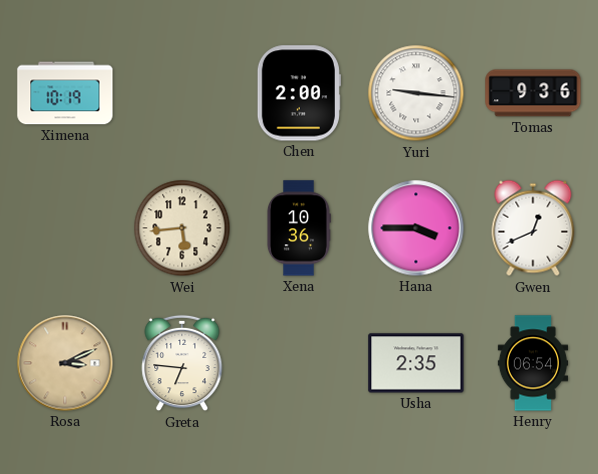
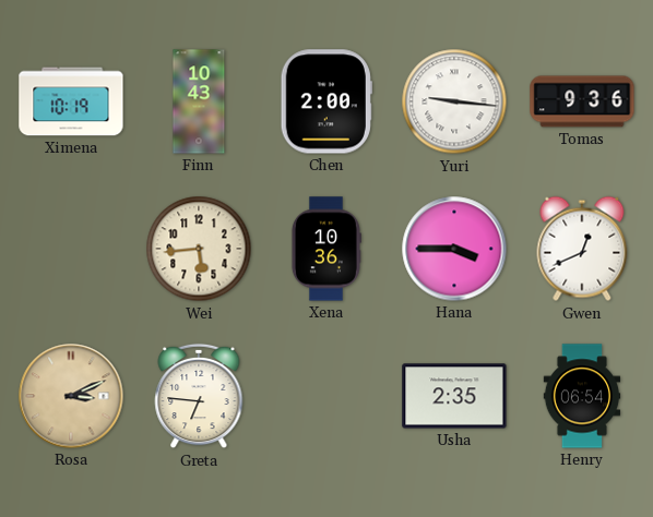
Finn: none -> 10:43
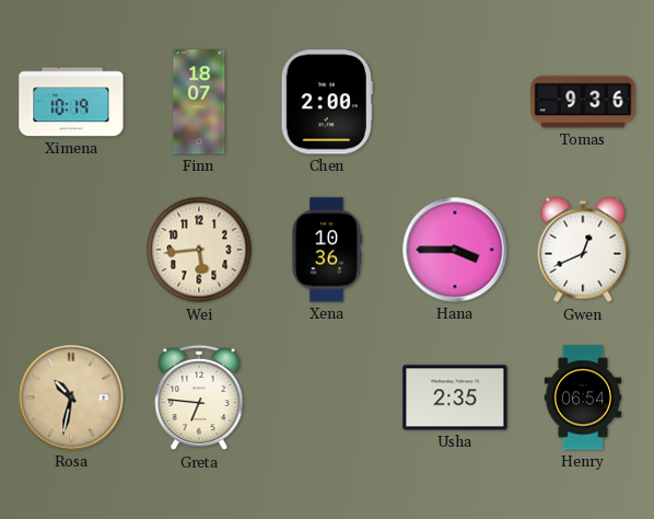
Finn: 10:43 -> 18:07
Yuri: 9:16 -> none
Rosa: 3:11 -> 10:32
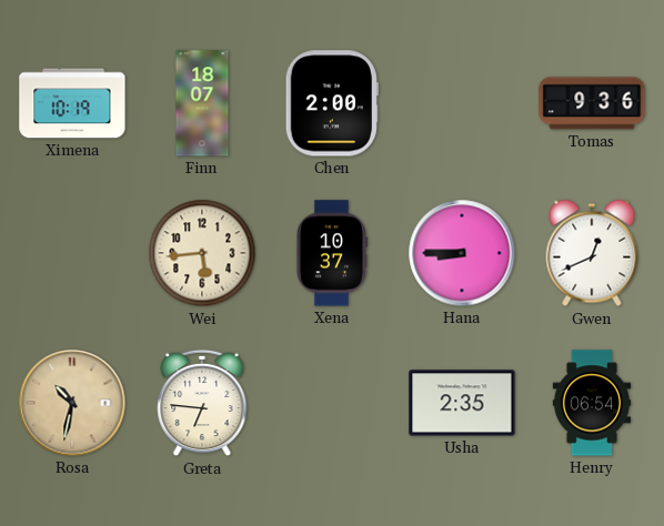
Xena: 10:36 -> 10:37
Hana: 3:45 -> 8:45
